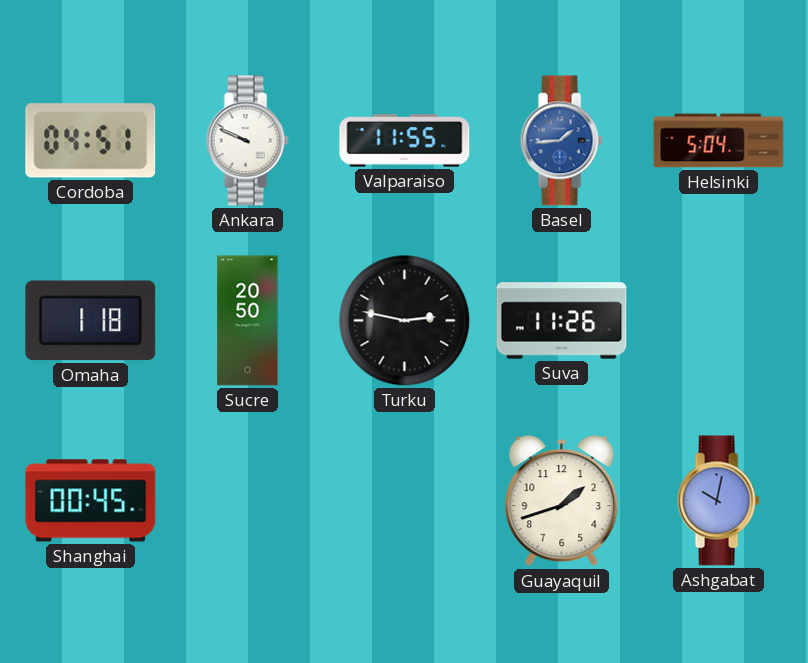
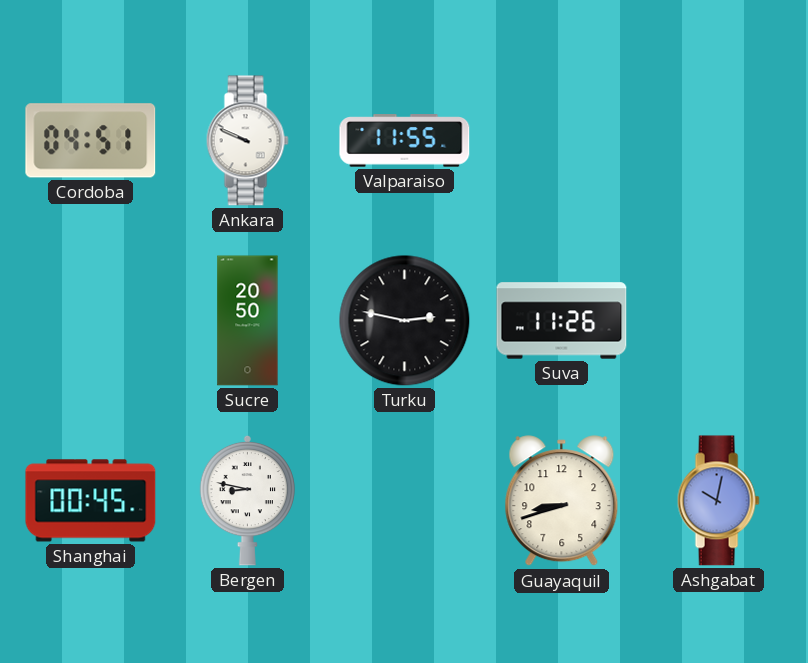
Basel: 1:44 -> none
Helsinki: 5:04 -> none
Omaha: 1:18 -> none
Bergen: none -> 8:47
Guayaquil: 1:42 -> 8:42
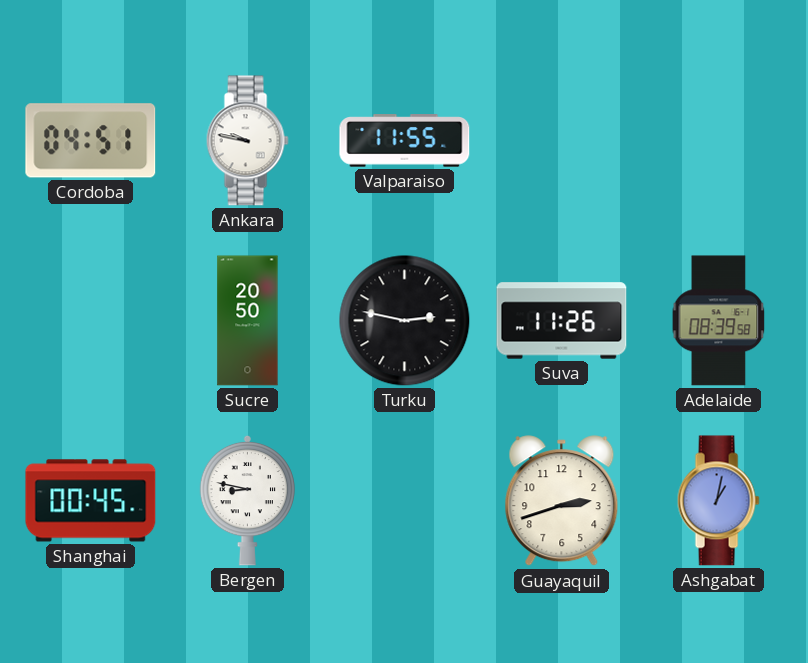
Ankara: 9:49 -> 9:47
Adelaide: none -> 08:39
Guayaquil: 8:42 -> 2:42
Ashgabat: 10:02 -> 1:02
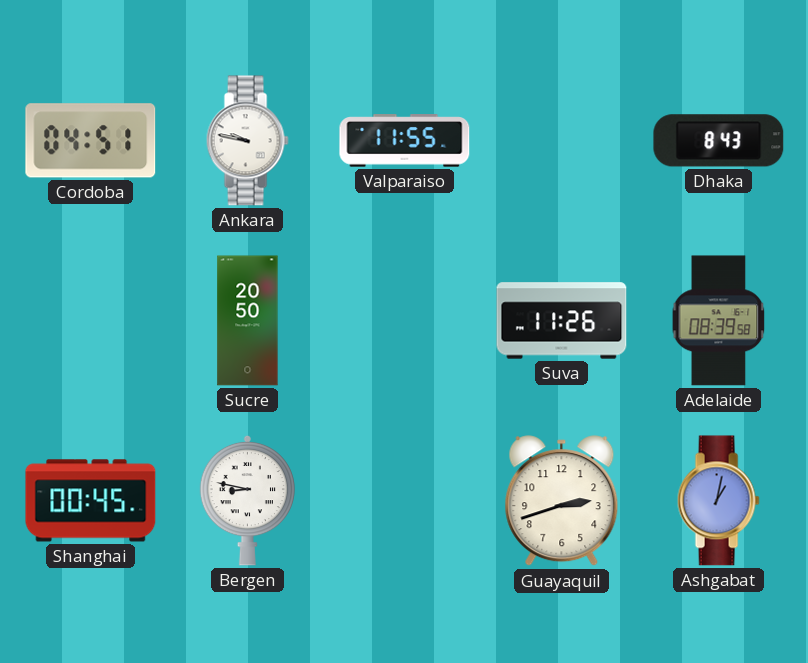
Dhaka: none -> 8:43
Turku: 2:47 -> none
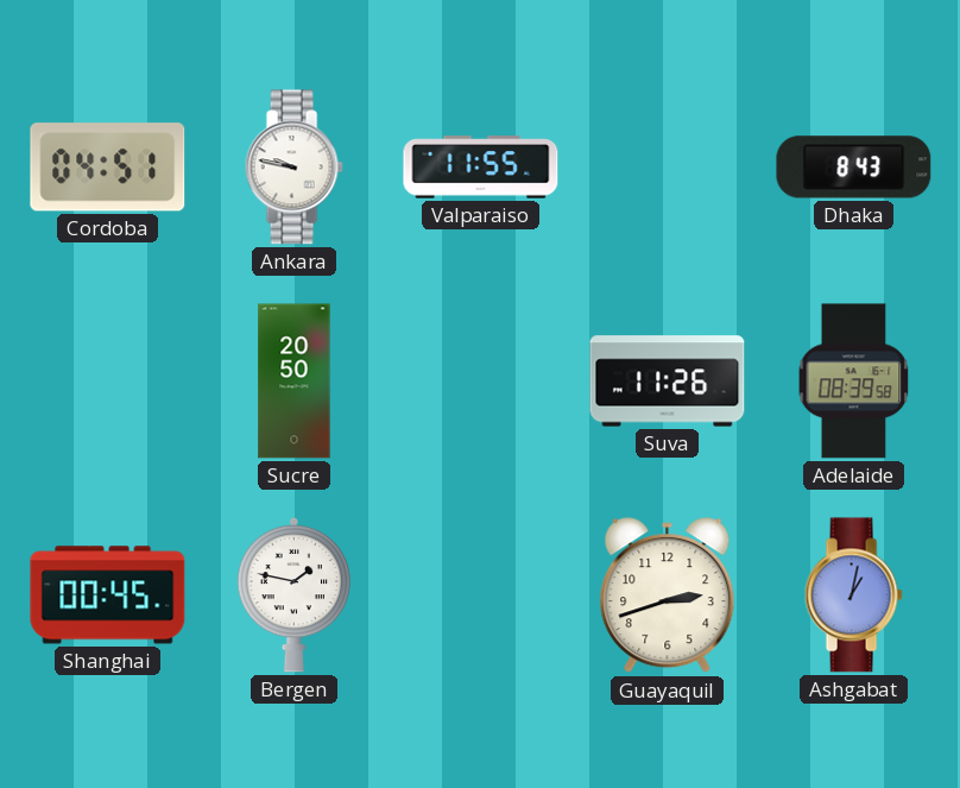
Bergen: 8:47 -> 1:47
